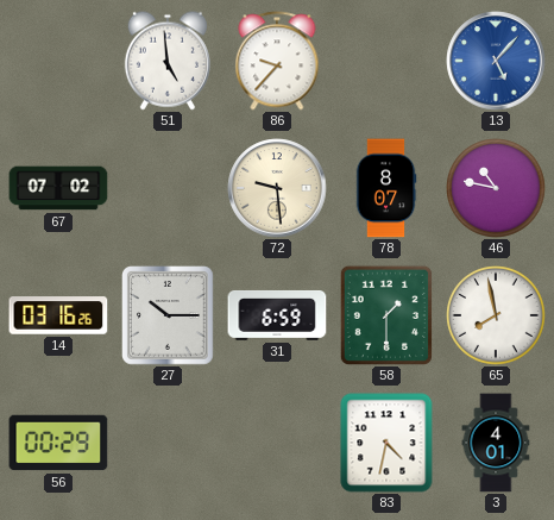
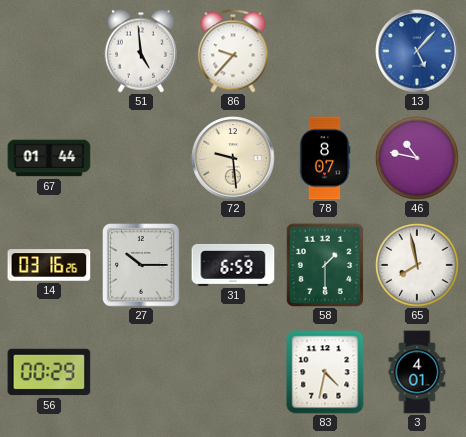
67: 07:02 -> 01:44
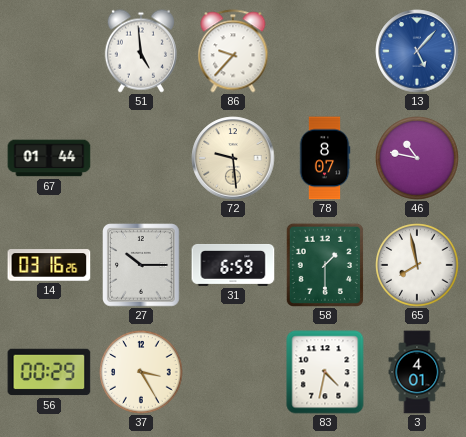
37: none -> 3:25
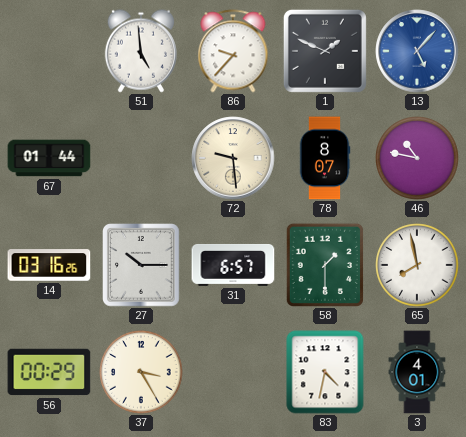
1: none -> 1:49
31: 6:59 -> 6:57
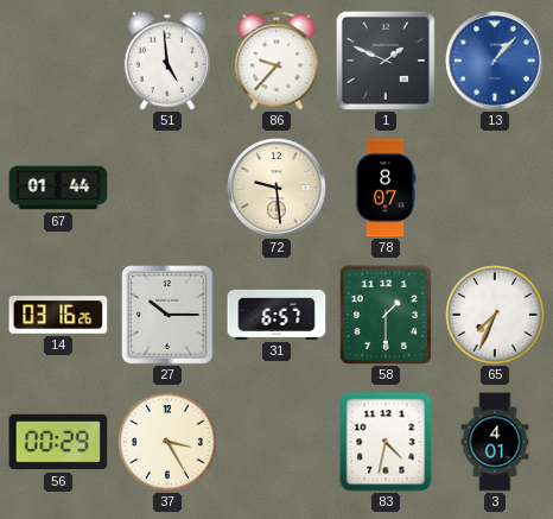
13: 5:07 -> 1:07
46: 10:47 -> none
65: 7:58 -> 7:34
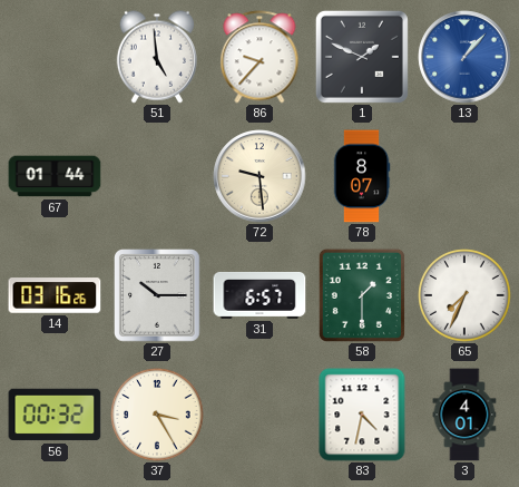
56: 00:29 -> 00:32
